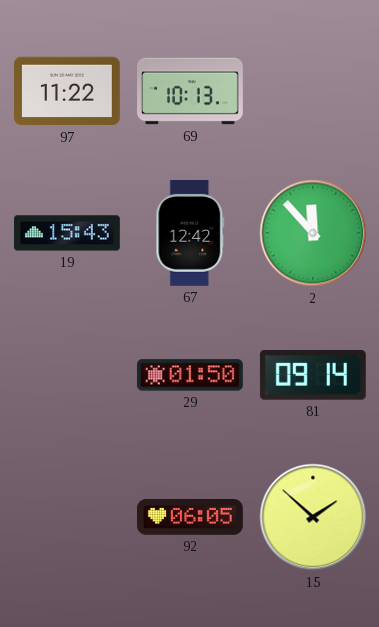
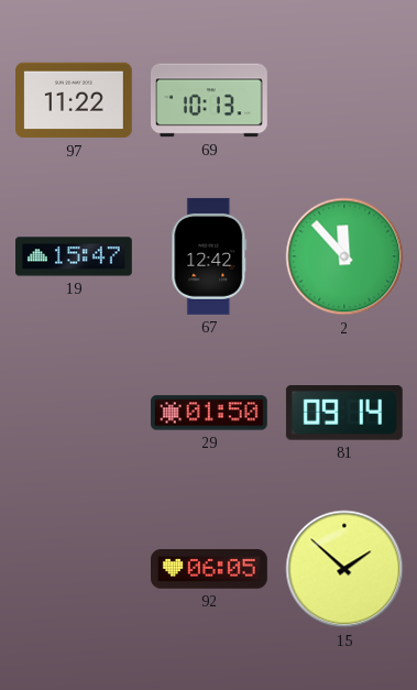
19: 15:43 -> 15:47
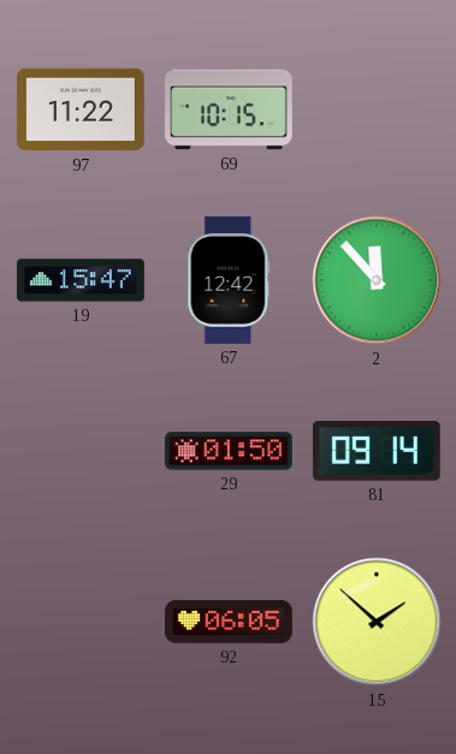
69: 10:13 -> 10:15
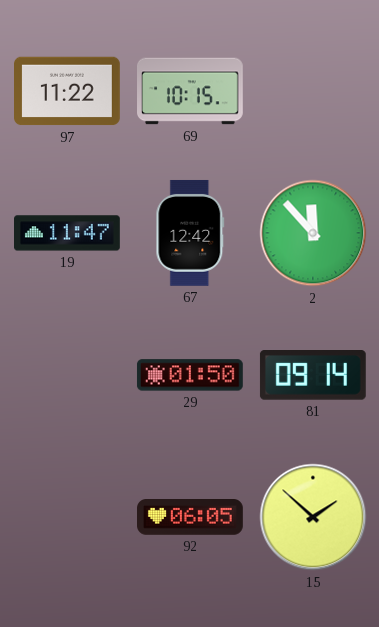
19: 15:47 -> 11:47
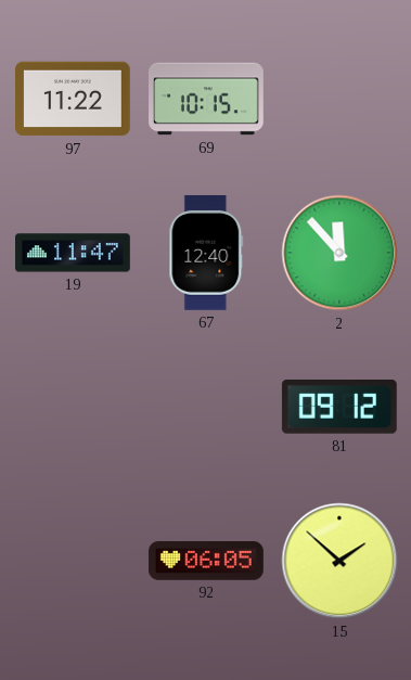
67: 12:42 -> 12:40
29: 01:50 -> none
81: 09:14 -> 09:12
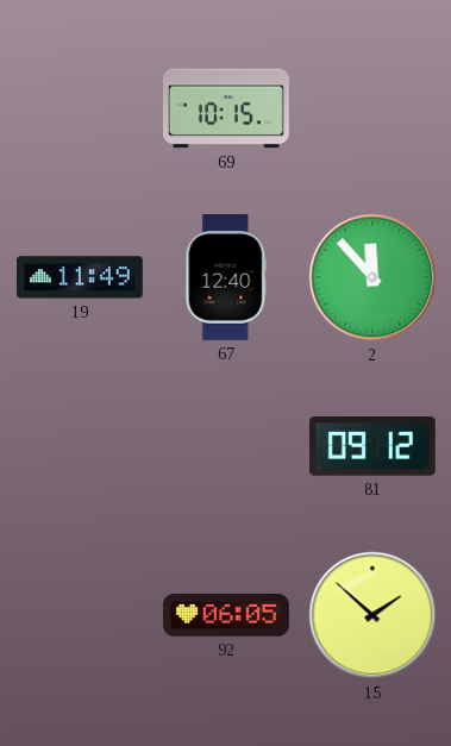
97: 11:22 -> none
19: 11:47 -> 11:49
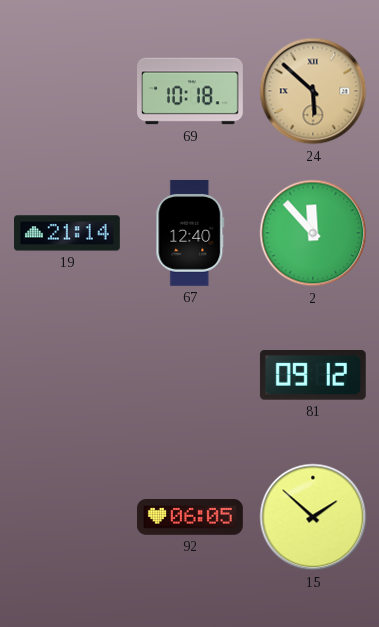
69: 10:15 -> 10:18
24: none -> 5:52
19: 11:49 -> 21:14
